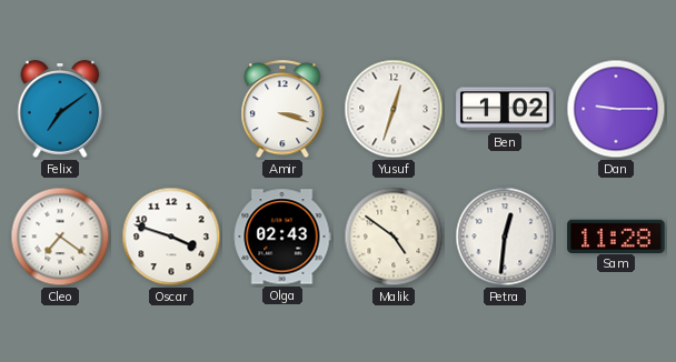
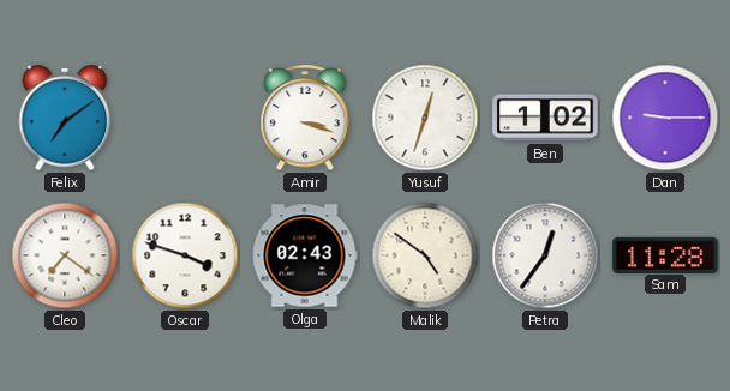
Petra: 12:31 -> 12:36
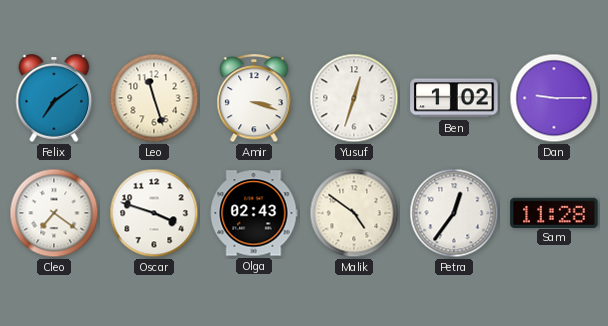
Leo: none -> 11:27
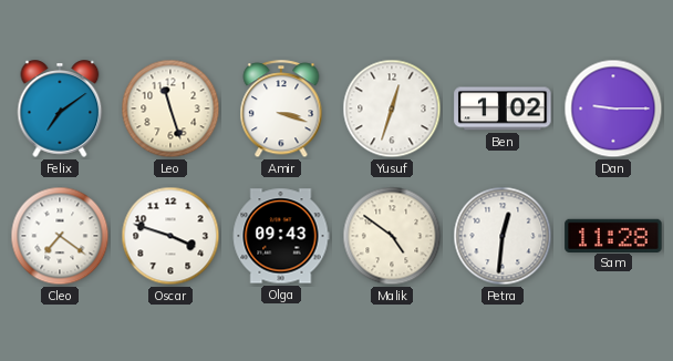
Olga: 02:43 -> 09:43
Petra: 12:36 -> 12:31
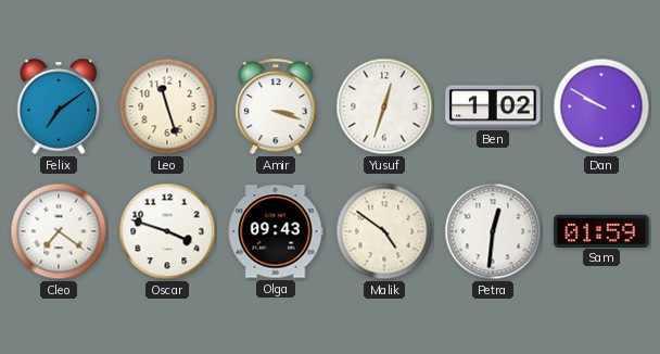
Dan: 9:15 -> 9:50
Sam: 11:28 -> 01:59
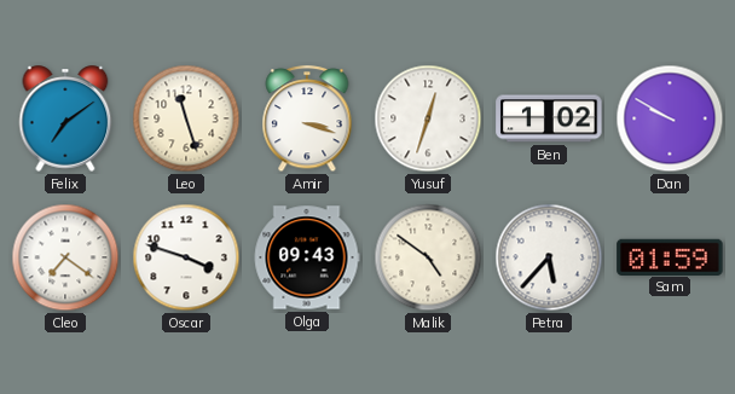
Petra: 12:31 -> 5:37
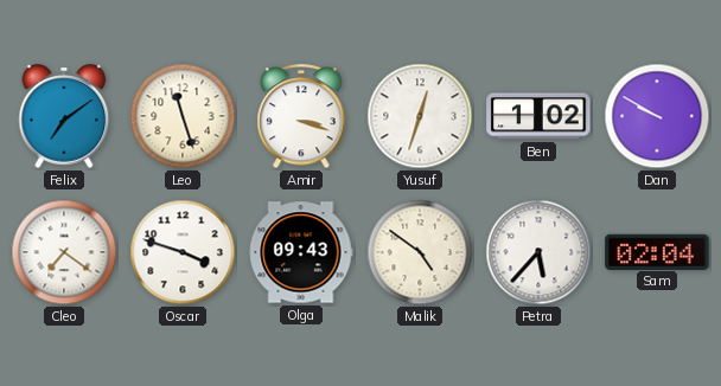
Sam: 01:59 -> 02:04
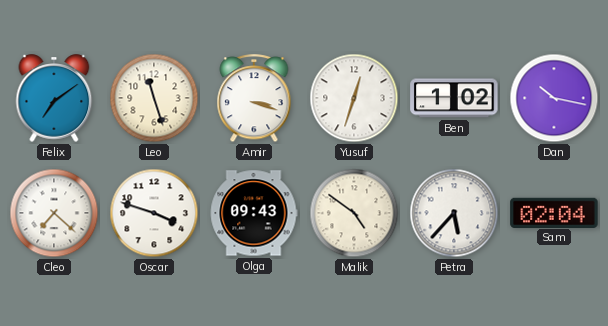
Dan: 9:50 -> 10:17
Cleo: 7:21 -> 7:22
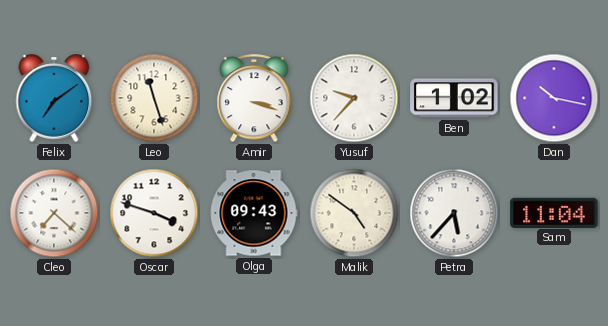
Yusuf: 12:33 -> 9:37
Sam: 02:04 -> 11:04
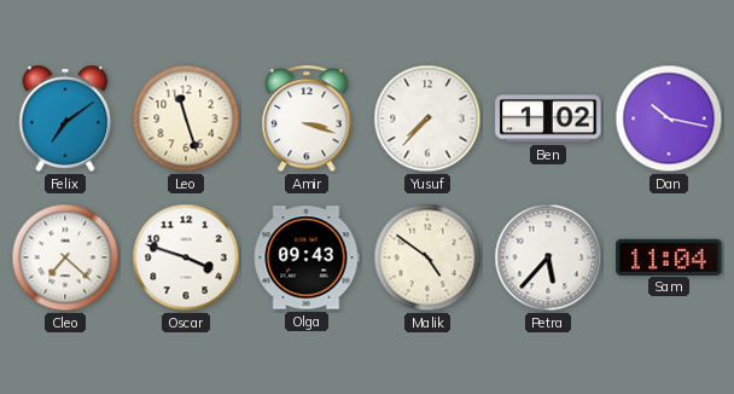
Yusuf: 9:37 -> 7:37
